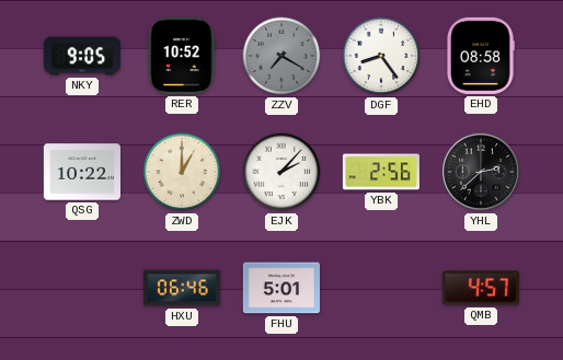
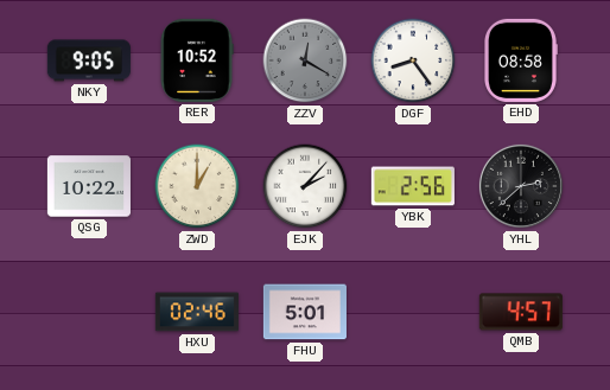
ZZV: 7:20 -> 12:20
HXU: 06:46 -> 02:46
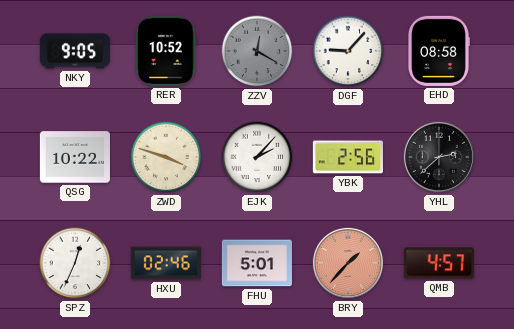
DGF: 8:24 -> 9:07
ZWD: 1:00 -> 3:48
SPZ: none -> 12:34
BRY: none -> 1:37
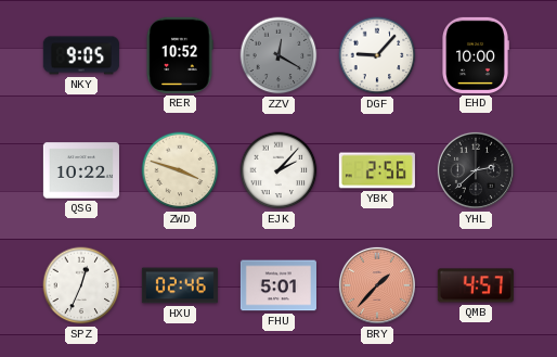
EHD: 08:58 -> 10:00
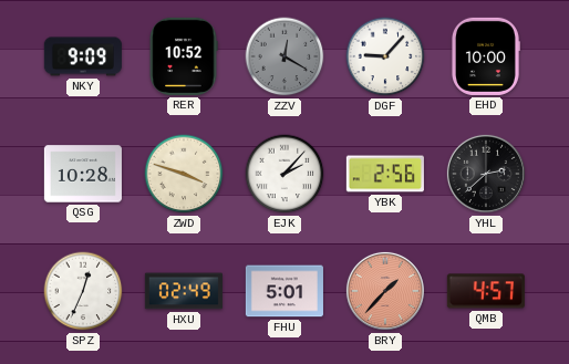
NKY: 9:05 -> 9:09
QSG: 10:22 -> 10:28
HXU: 02:46 -> 02:49
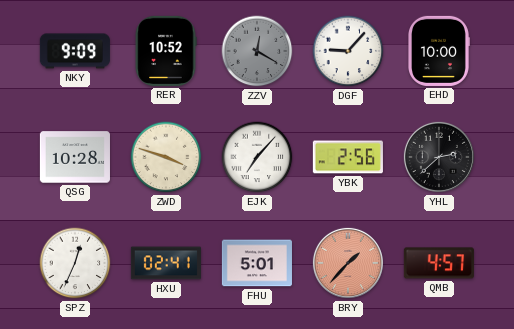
EJK: 2:07 -> 7:07
HXU: 02:49 -> 02:41
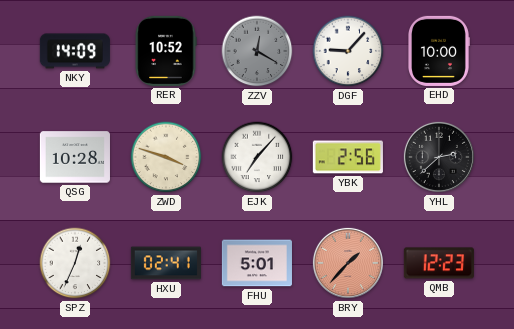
NKY: 9:09 -> 14:09
QMB: 4:57 -> 12:23
